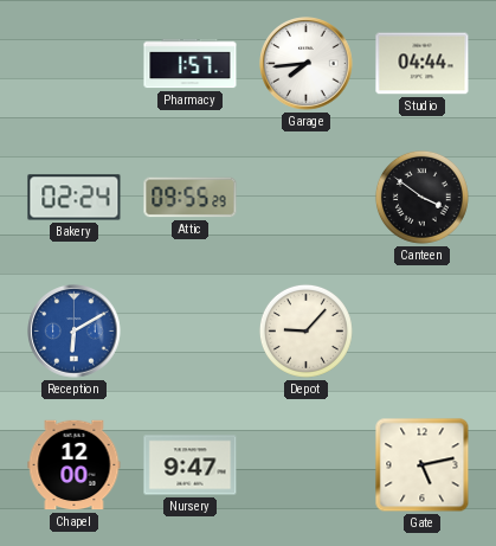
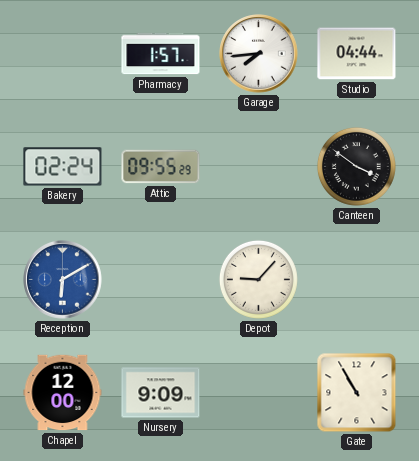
Nursery: 9:47 -> 9:09
Gate: 5:13 -> 10:55
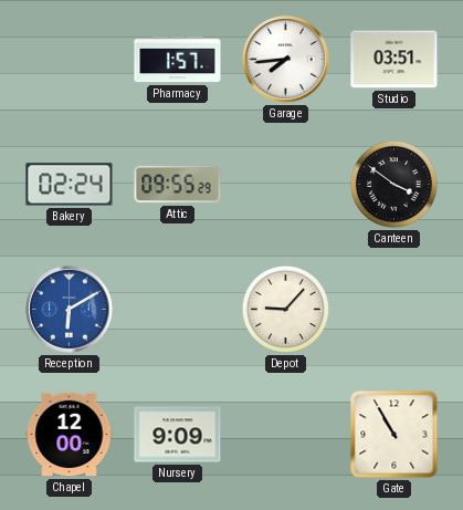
Studio: 04:44 -> 03:51
